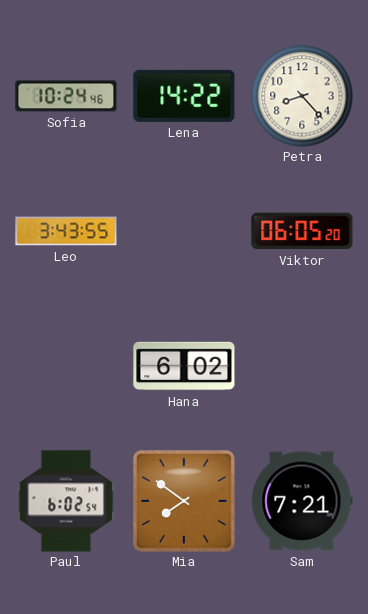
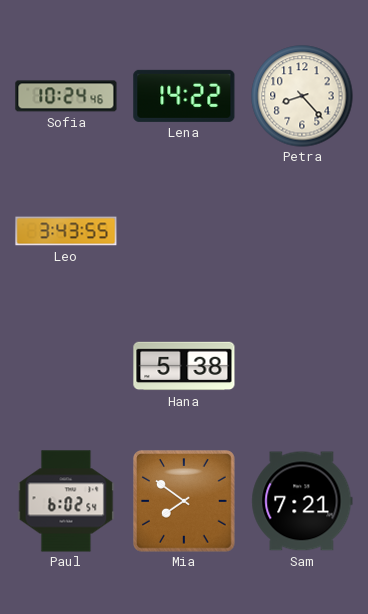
Viktor: 06:05 -> none
Hana: 6:02 -> 5:38
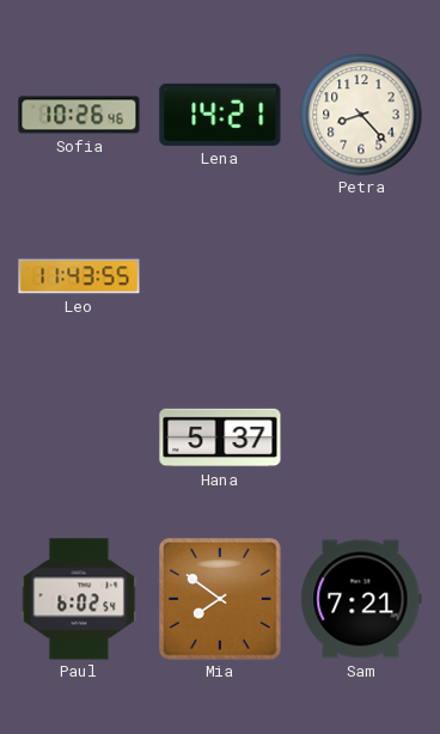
Sofia: 10:24 -> 10:26
Lena: 14:22 -> 14:21
Leo: 3:43 -> 11:43
Hana: 5:38 -> 5:37
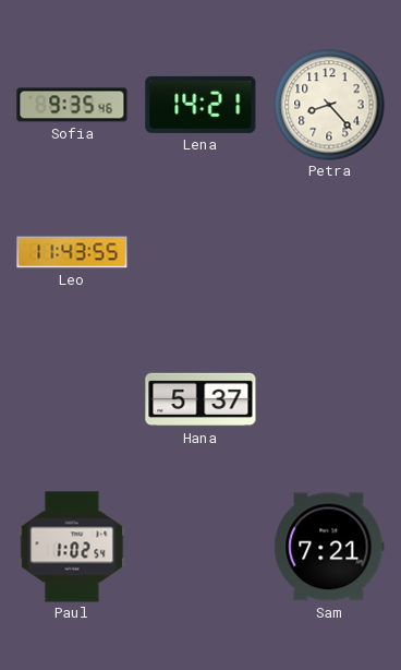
Sofia: 10:26 -> 9:35
Paul: 6:02 -> 1:02
Mia: 7:51 -> none
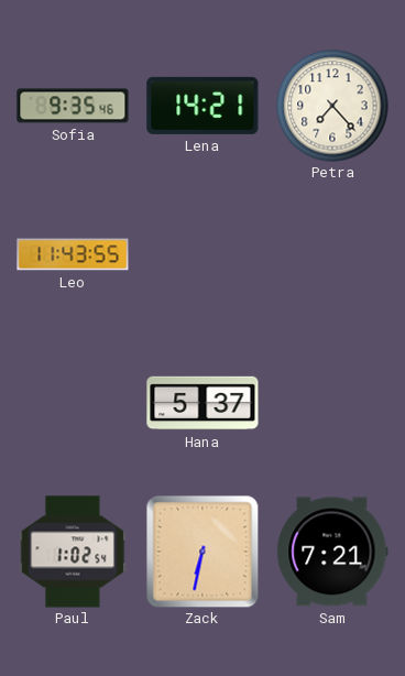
Petra: 8:23 -> 7:23
Zack: none -> 6:32
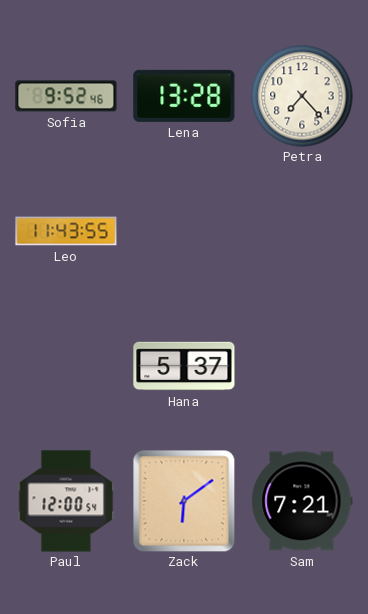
Sofia: 9:35 -> 9:52
Lena: 14:21 -> 13:28
Paul: 1:02 -> 12:00
Zack: 6:32 -> 6:09
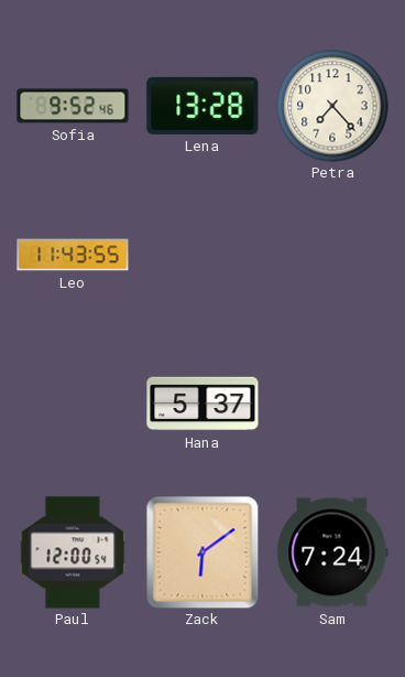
Sam: 7:21 -> 7:24
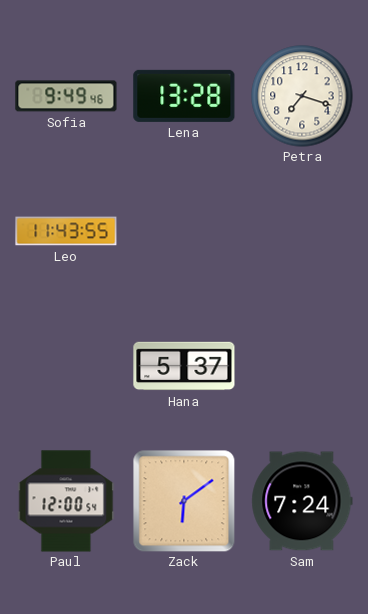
Sofia: 9:52 -> 9:49
Petra: 7:23 -> 7:18
